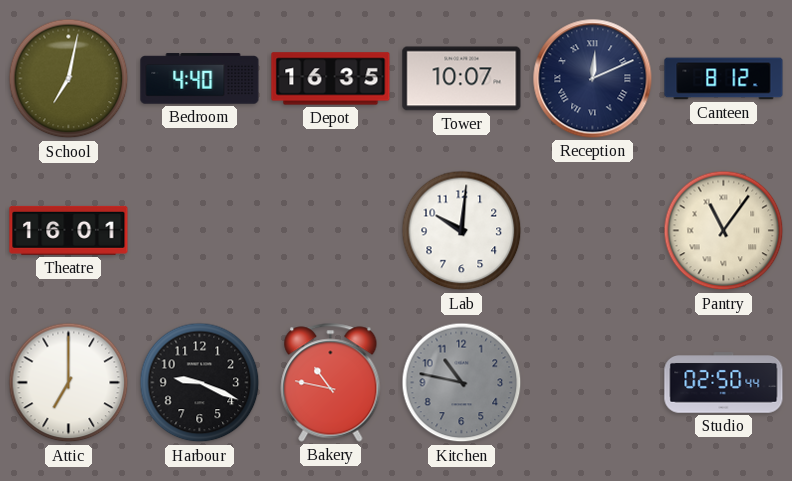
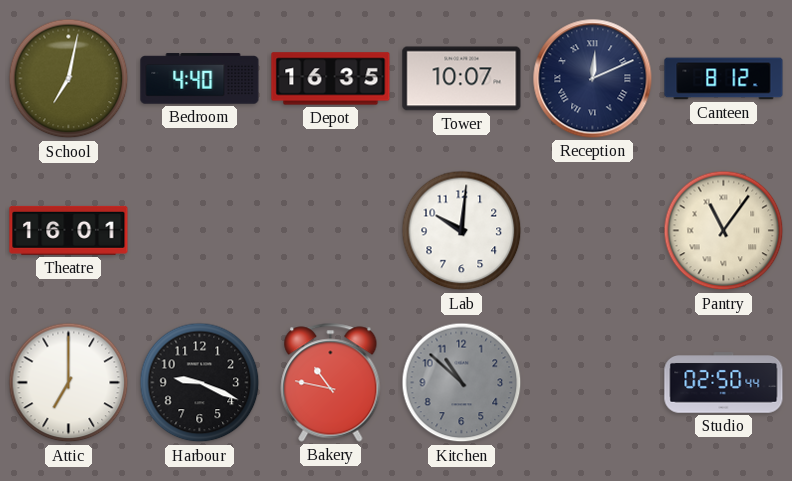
Kitchen: 10:47 -> 10:52
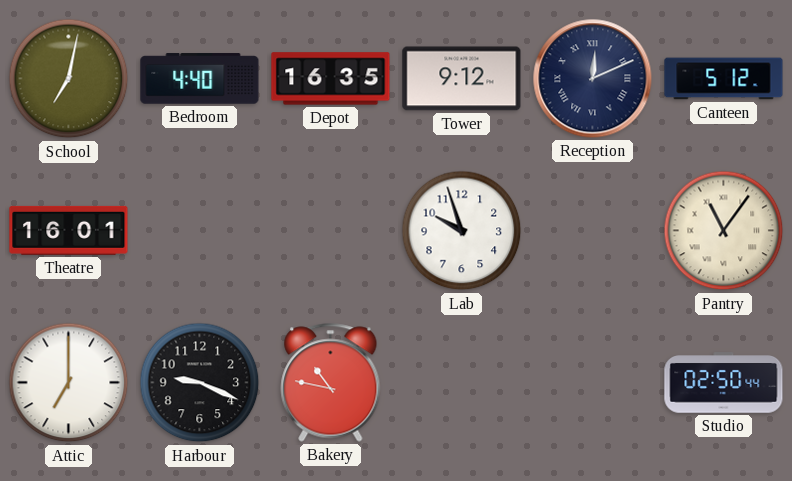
Tower: 10:07 -> 9:12
Canteen: 8:12 -> 5:12
Lab: 10:01 -> 9:57
Kitchen: 10:52 -> none
